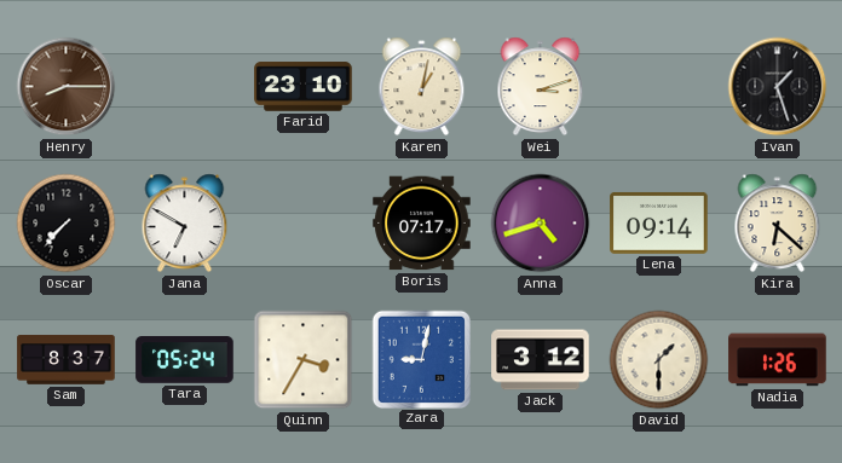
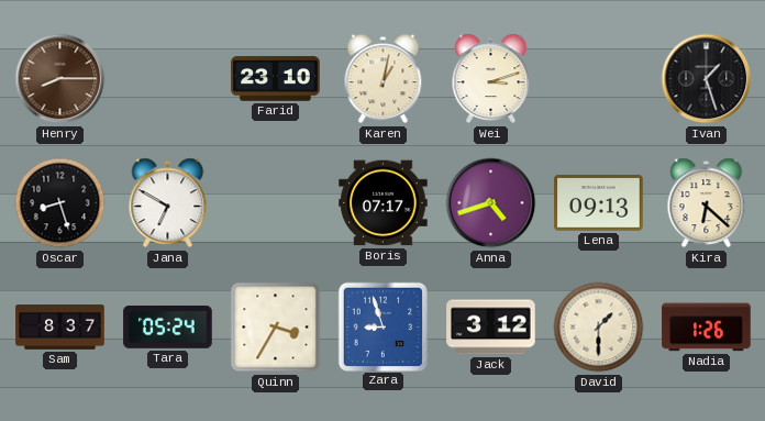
Oscar: 7:37 -> 8:27
Lena: 09:14 -> 09:13
Zara: 9:02 -> 8:57
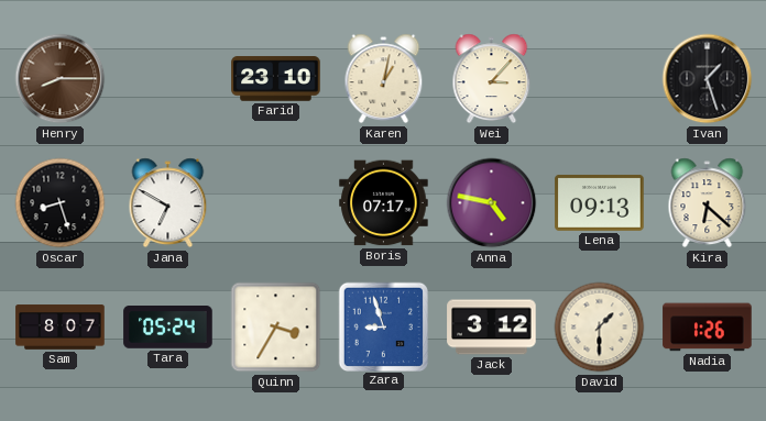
Wei: 3:12 -> 3:07
Anna: 4:42 -> 4:47
Sam: 8:37 -> 8:07
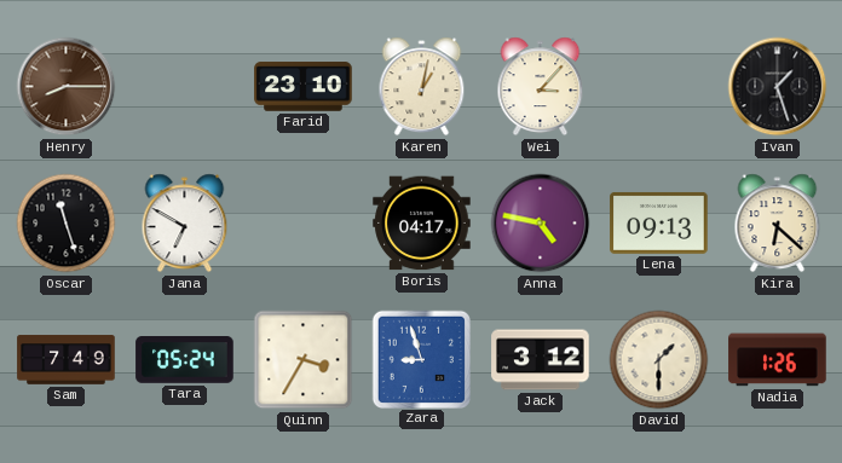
Oscar: 8:27 -> 11:27
Boris: 07:17 -> 04:17
Sam: 8:07 -> 7:49
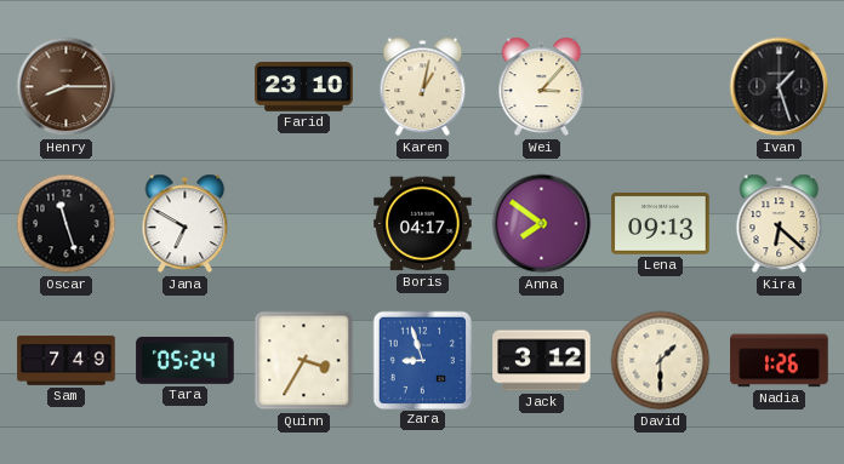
Anna: 4:47 -> 7:51
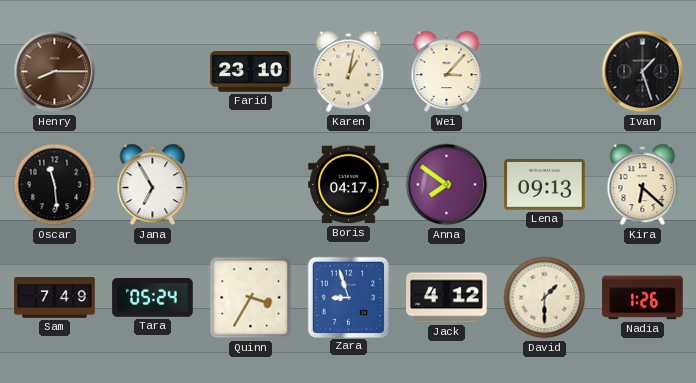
Oscar: 11:27 -> 11:29
Jana: 6:50 -> 6:55
Jack: 3:12 -> 4:12
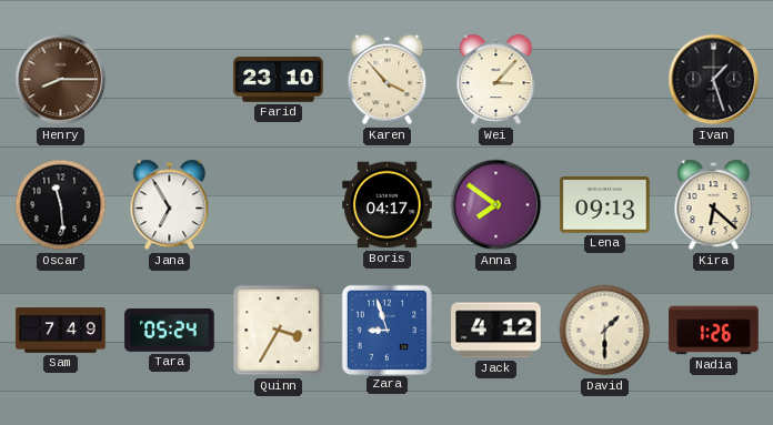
Karen: 1:02 -> 3:53
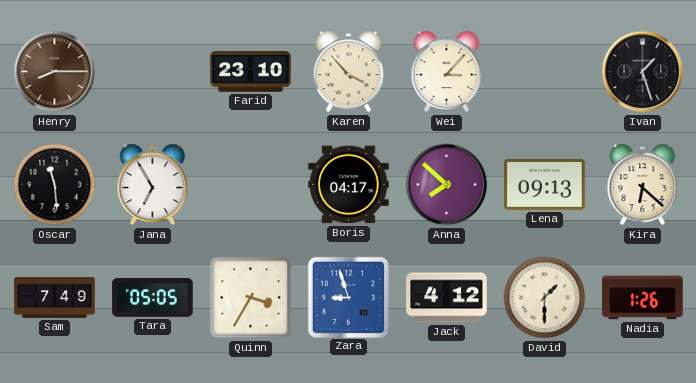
Anna: 7:51 -> 7:52
Tara: 05:24 -> 05:05
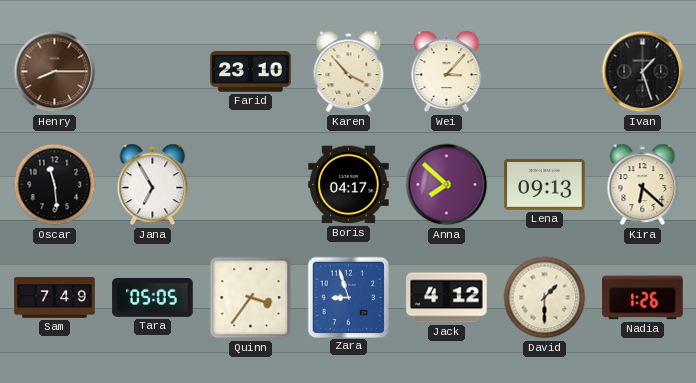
Quinn: 3:35 -> 3:36
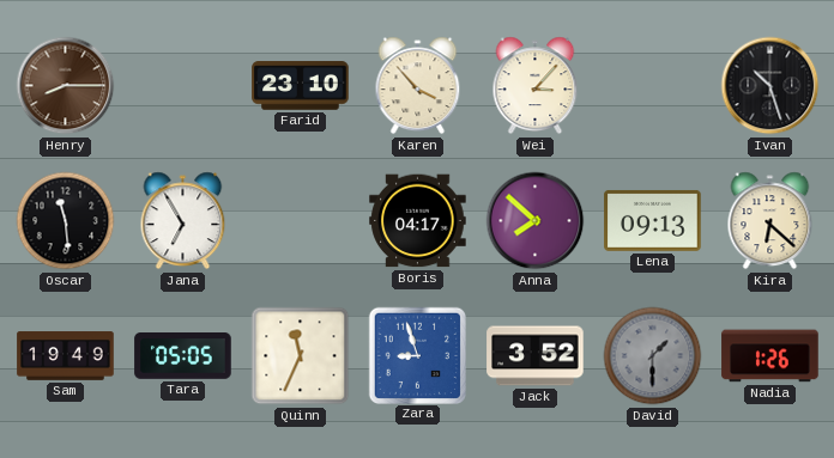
Ivan: 1:27 -> 10:27
Sam: 7:49 -> 19:49
Quinn: 3:36 -> 11:34
Jack: 4:12 -> 3:52
David dial: cream -> grey
